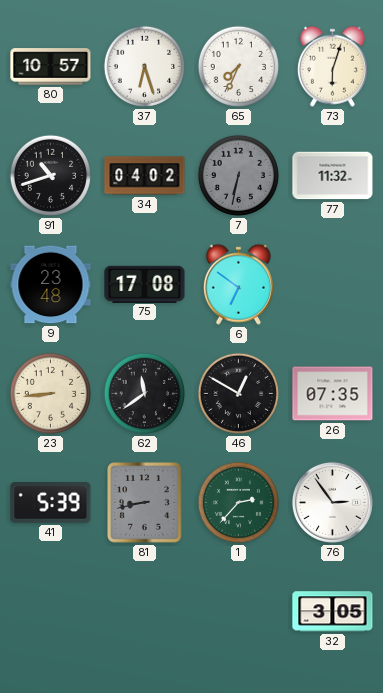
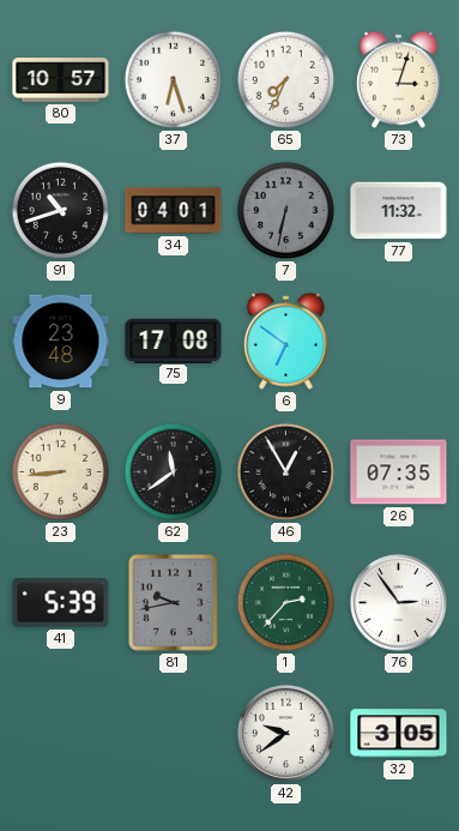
73: 6:03 -> 3:03
34: 04:02 -> 04:01
46: 12:50 -> 12:55
81: 8:43 -> 9:43
42: none -> 9:39
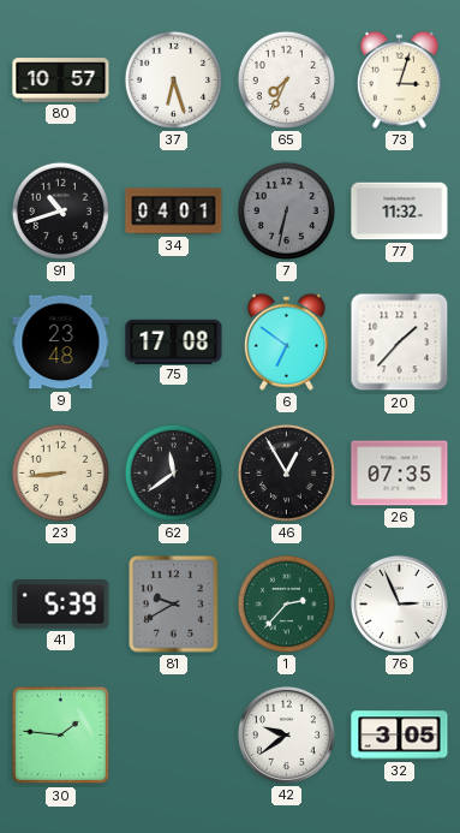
20: none -> 1:37
81: 9:43 -> 9:40
76: 2:54 -> 2:56
30: none -> 1:46
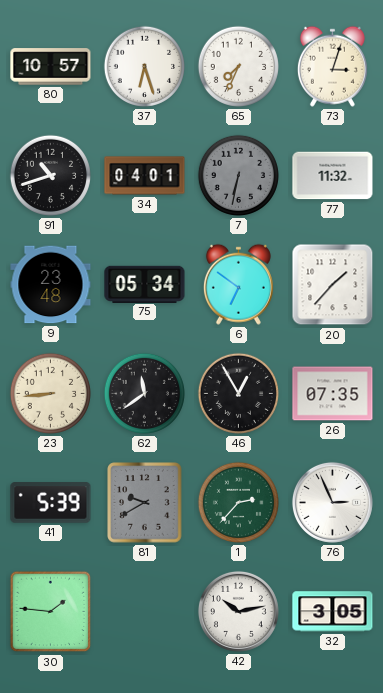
75: 17:08 -> 05:34
42: 9:39 -> 10:13
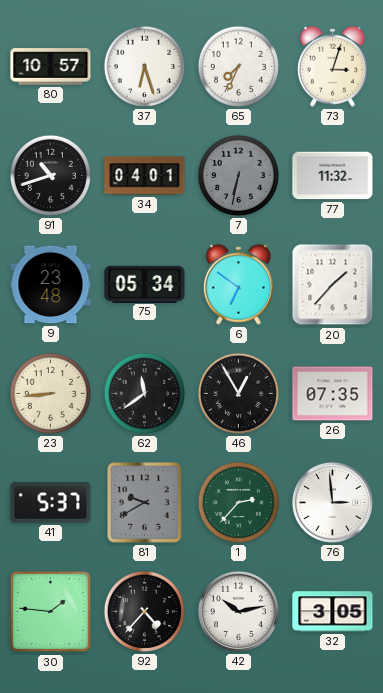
41: 5:39 -> 5:37
76: 2:56 -> 2:59
92: none -> 4:37
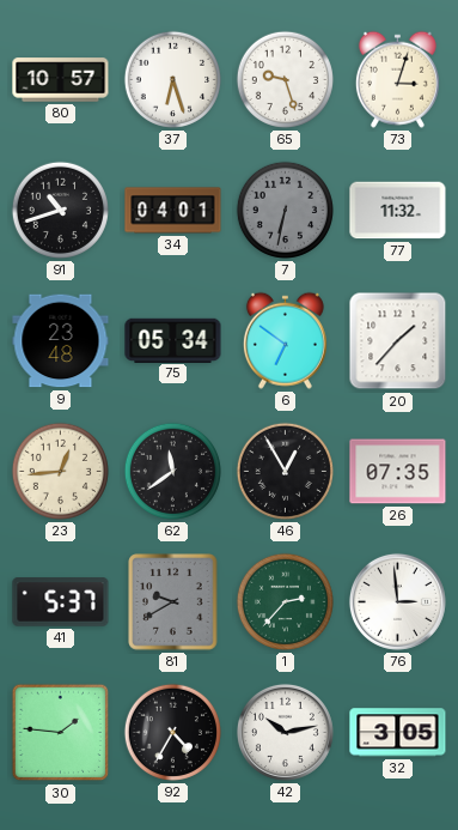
65: 7:34 -> 9:27
23: 8:44 -> 12:44
92: 4:37 -> 4:35
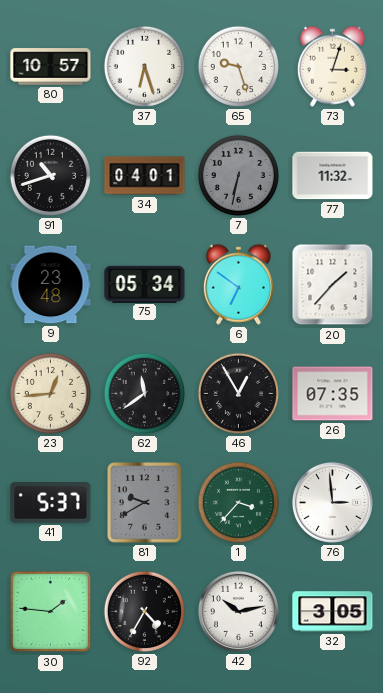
1: 2:37 -> 3:37
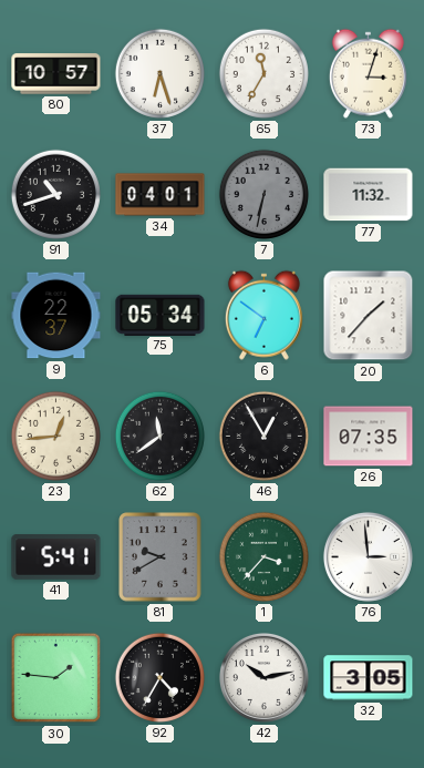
65: 9:27 -> 11:35
9: 23:48 -> 22:37
41: 5:37 -> 5:41
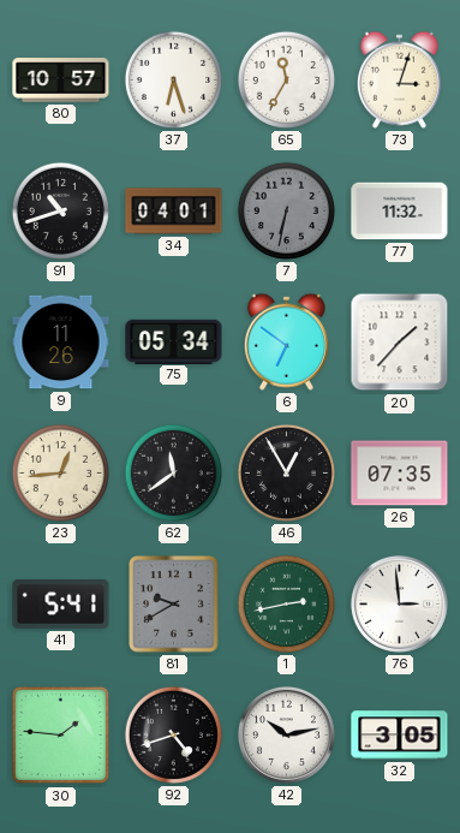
9: 22:37 -> 11:26
1: 3:37 -> 2:43
92: 4:35 -> 4:42
